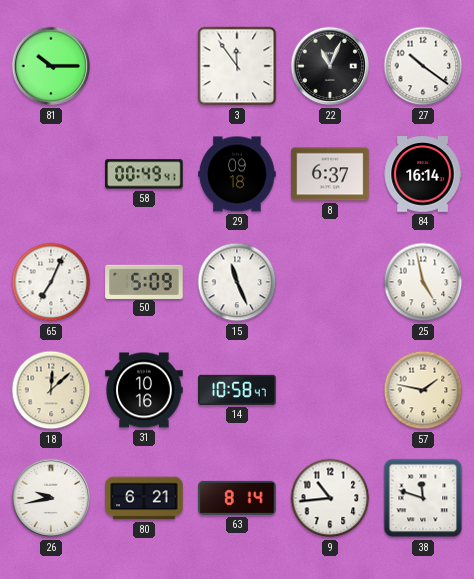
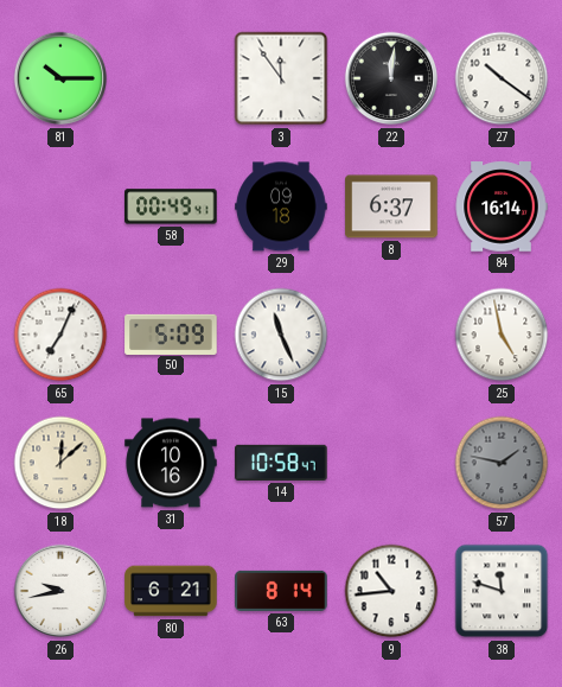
22: 11:04 -> 12:01
57 dial: cream -> grey
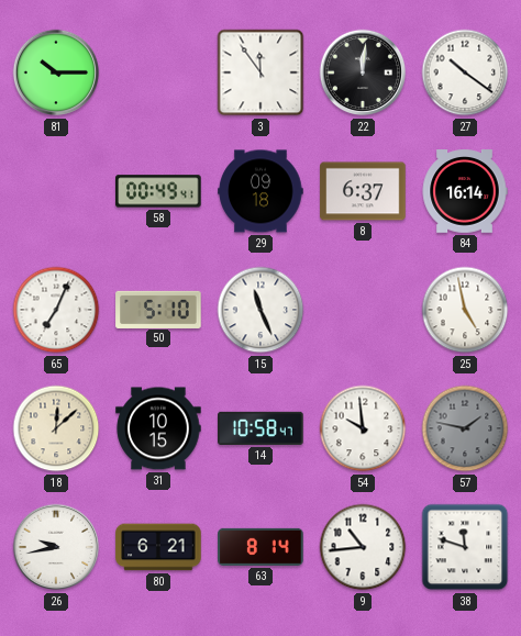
50: 5:09 -> 5:10
31: 10:16 -> 10:15
54: none -> 9:59
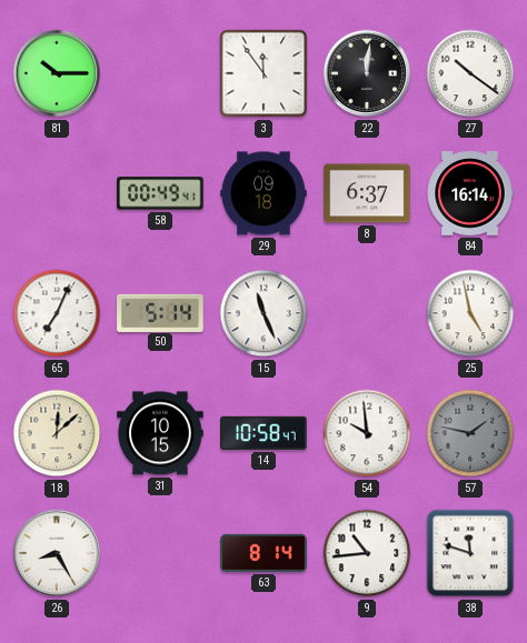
50: 5:10 -> 5:14
26: 9:43 -> 8:25
80: 6:21 -> none
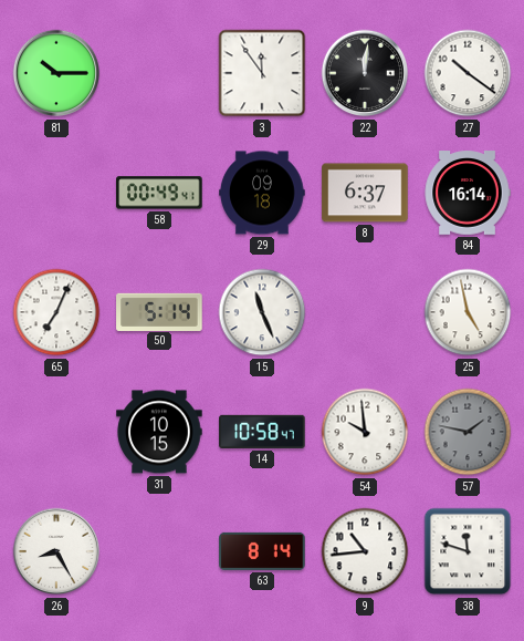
18: 12:08 -> none
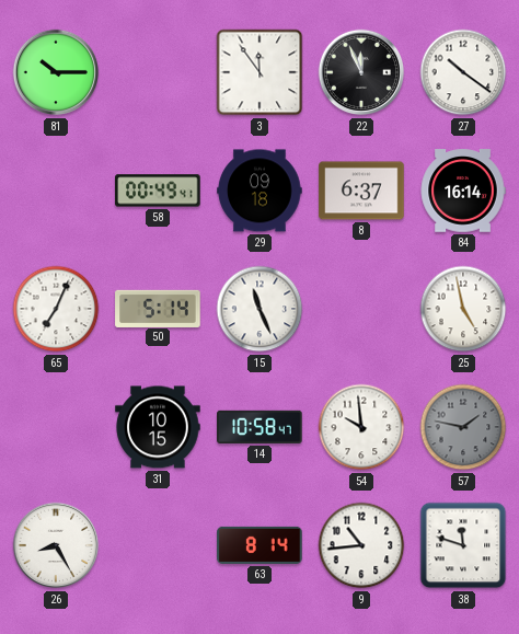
22: 12:01 -> 11:56
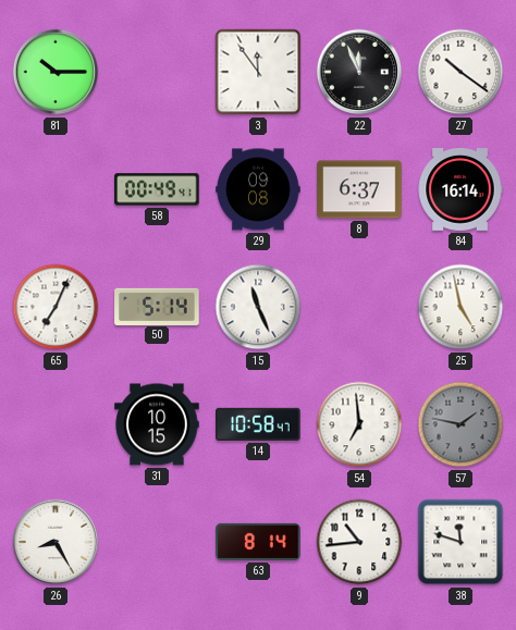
29: 09:18 -> 09:08
54: 9:59 -> 6:59
